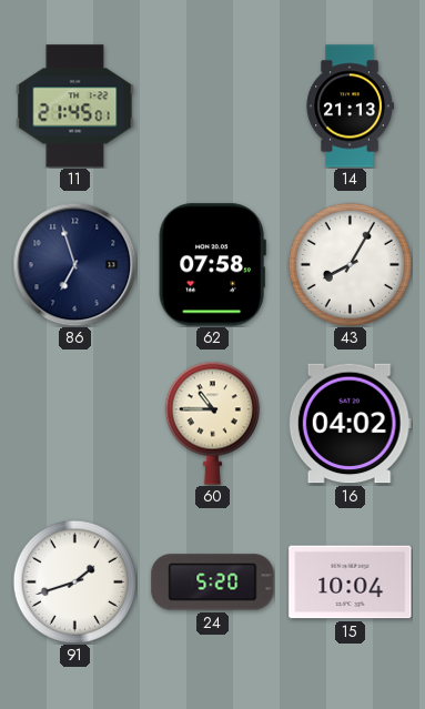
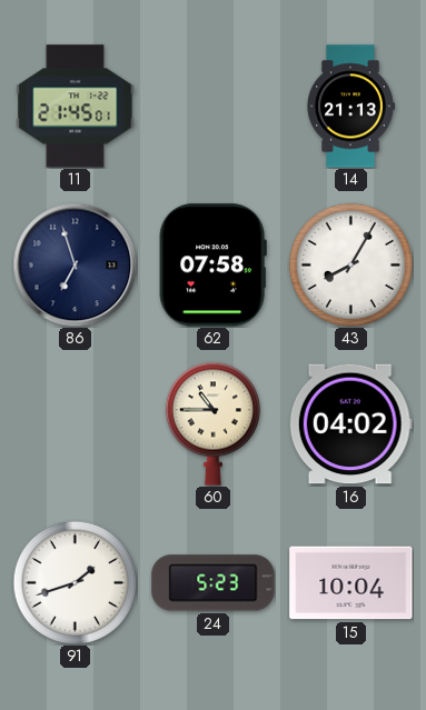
24: 5:20 -> 5:23
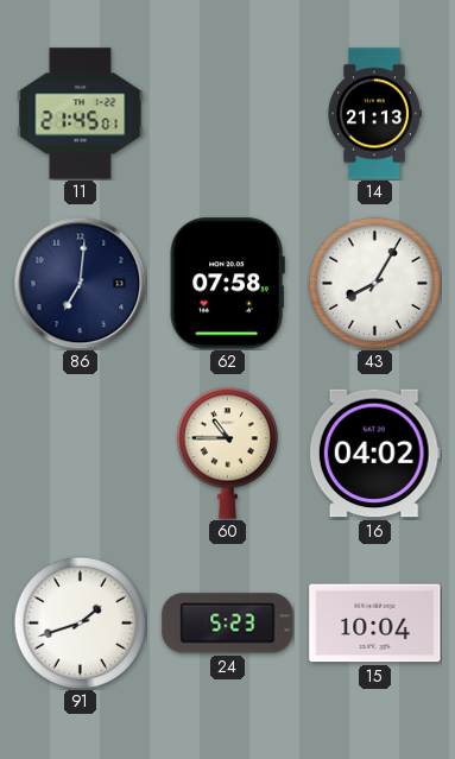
86: 6:57 -> 7:01
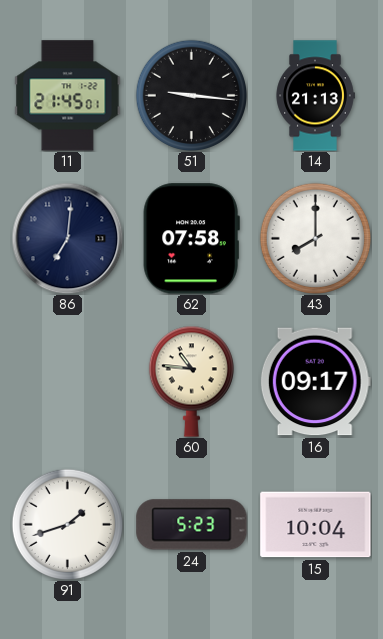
51: none -> 9:16
43: 8:05 -> 8:00
60: 10:45 -> 10:46
16: 04:02 -> 09:17
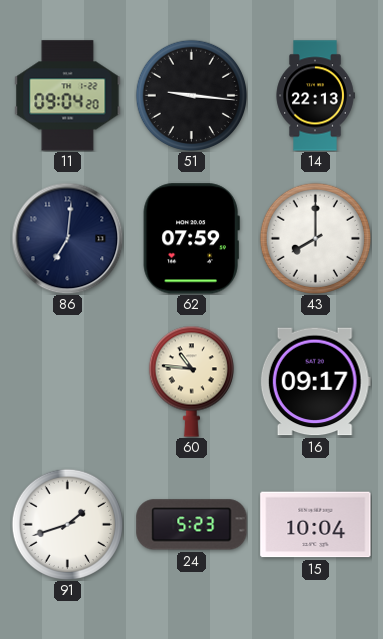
11: 21:45 -> 09:04
14: 21:13 -> 22:13
62: 07:58 -> 07:59
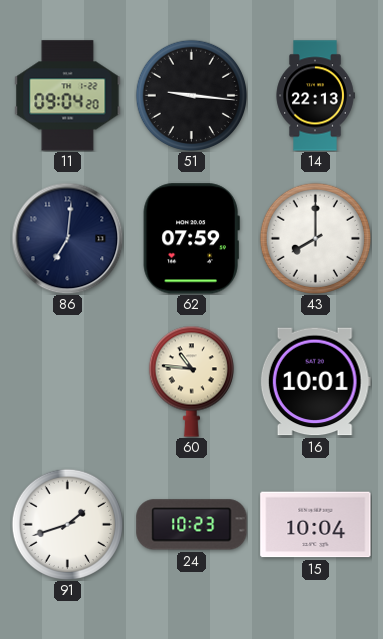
16: 09:17 -> 10:01
24: 5:23 -> 10:23
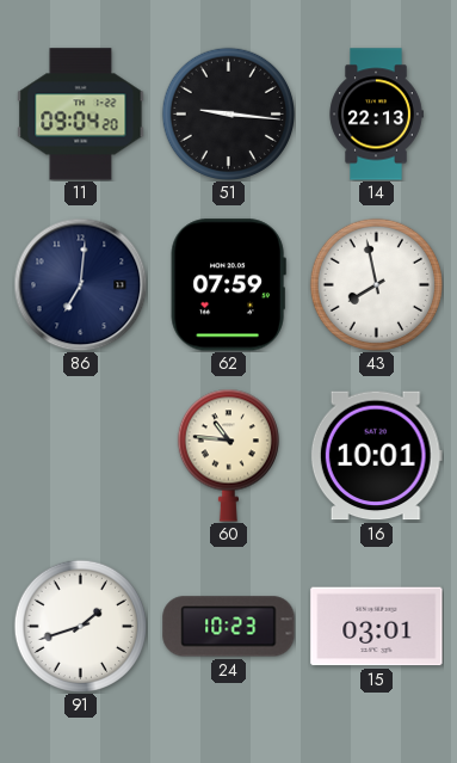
43: 8:00 -> 7:58
15: 10:04 -> 03:01
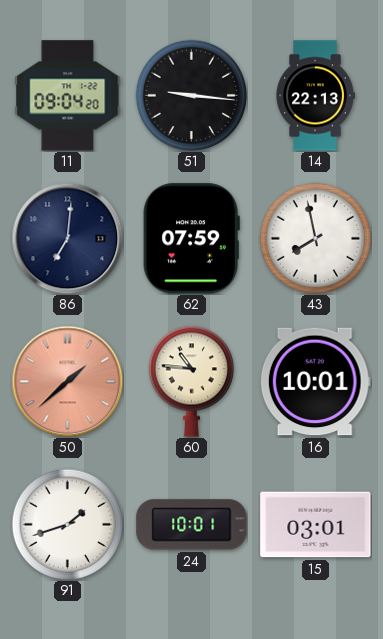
50: none -> 1:38
24: 10:23 -> 10:01
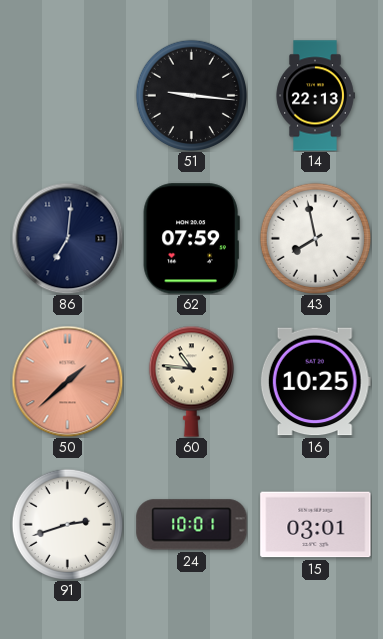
11: 09:04 -> none
16: 10:01 -> 10:25
91: 1:42 -> 2:42
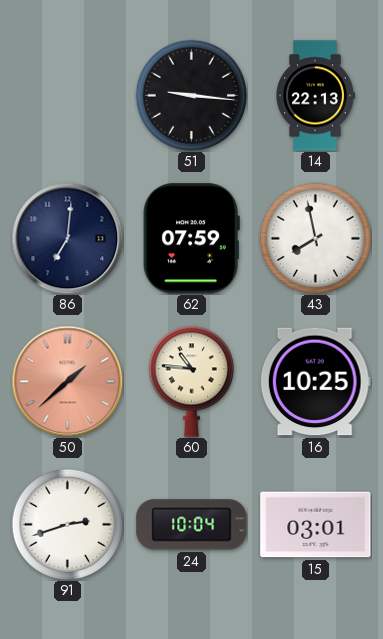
24: 10:01 -> 10:04
